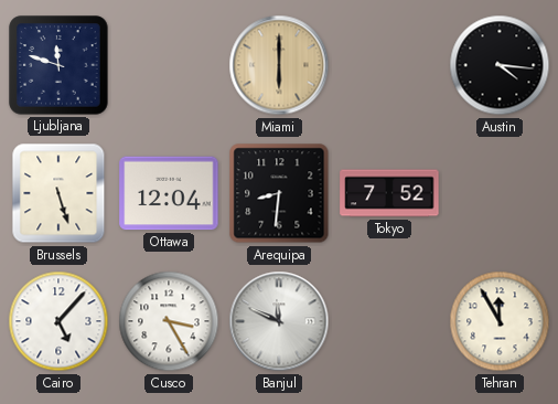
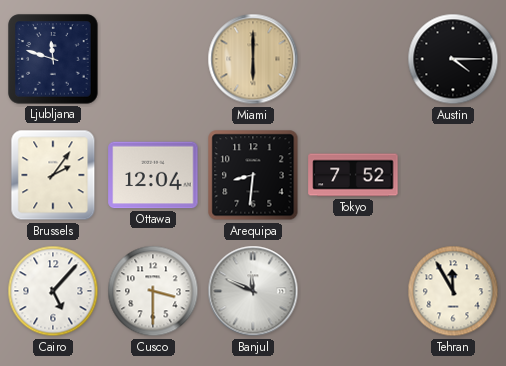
Austin: 4:16 -> 4:15
Brussels: 5:27 -> 2:06
Cusco: 3:25 -> 3:30
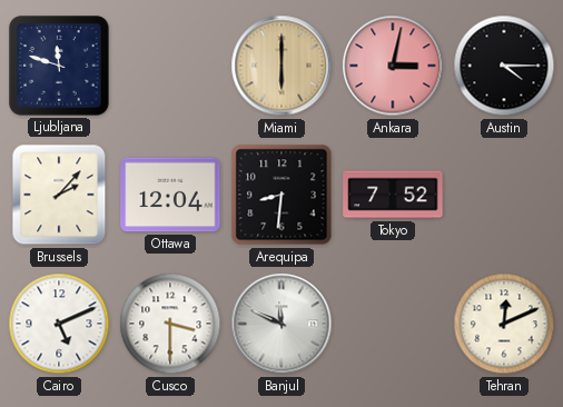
Ankara: none -> 3:02
Brussels: 2:06 -> 2:07
Cairo: 5:07 -> 5:11
Tehran: 11:55 -> 12:11
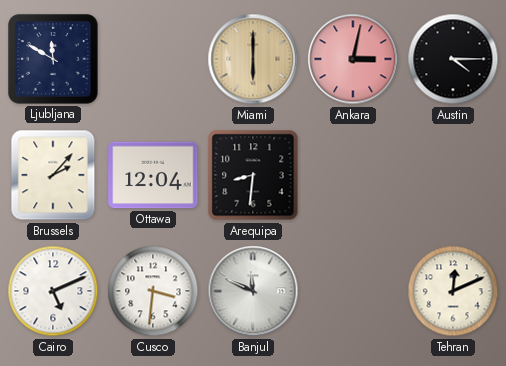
Ljubljana: 11:48 -> 11:50
Tokyo: 7:52 -> none
Cusco: 3:30 -> 3:31
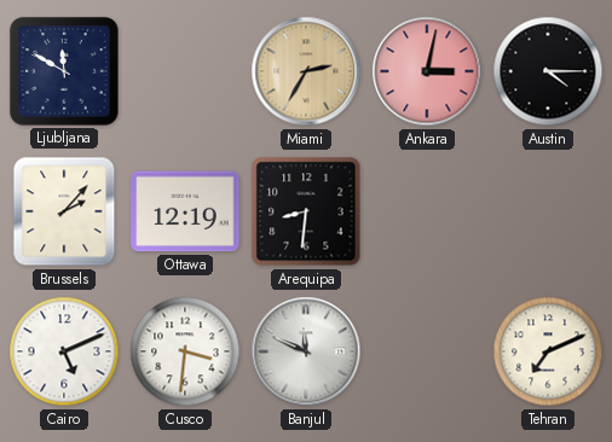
Miami: 6:00 -> 2:35
Ottawa: 12:04 -> 12:19
Tehran: 12:11 -> 7:11
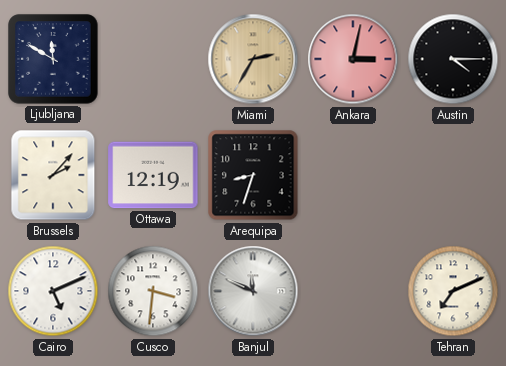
Arequipa: 8:31 -> 8:33
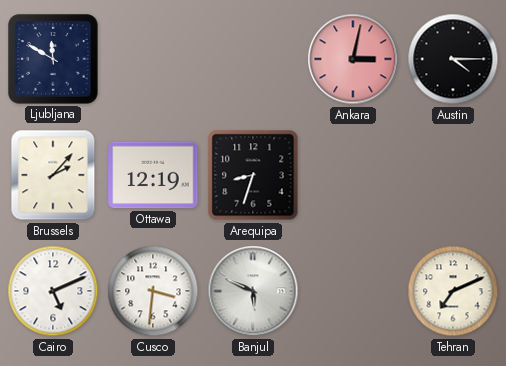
Miami: 2:35 -> none
Banjul: 11:49 -> 5:49
